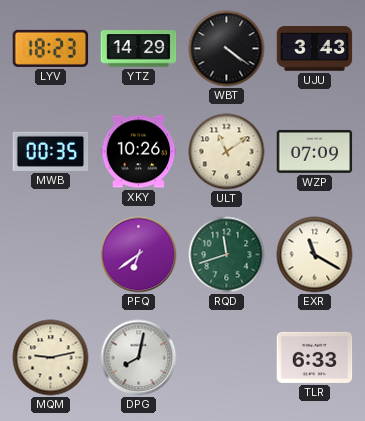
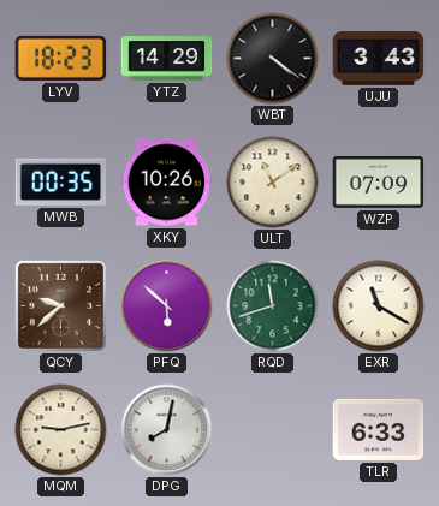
QCY: none -> 9:38
PFQ: 6:39 -> 5:52
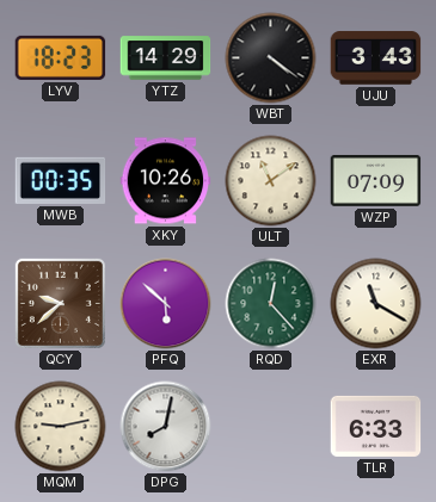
RQD: 11:42 -> 12:23
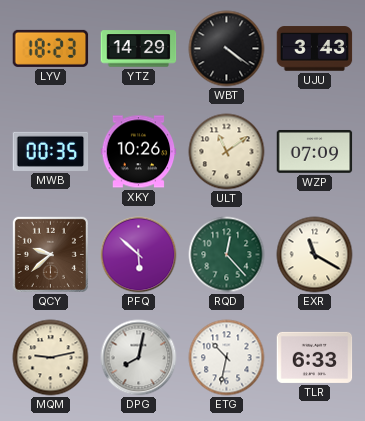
ETG: none -> 10:32
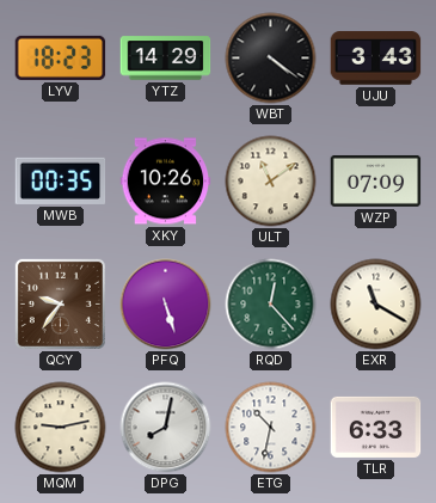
QCY: 9:38 -> 9:36
PFQ: 5:52 -> 5:27
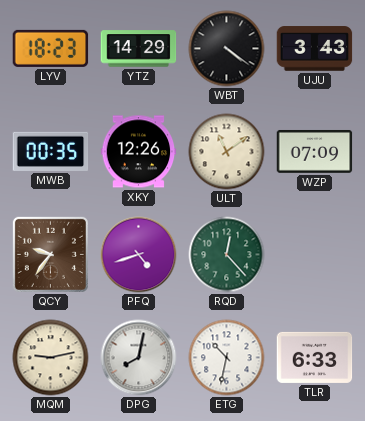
XKY: 10:26 -> 12:26
PFQ: 5:27 -> 4:42
EXR: 11:20 -> none
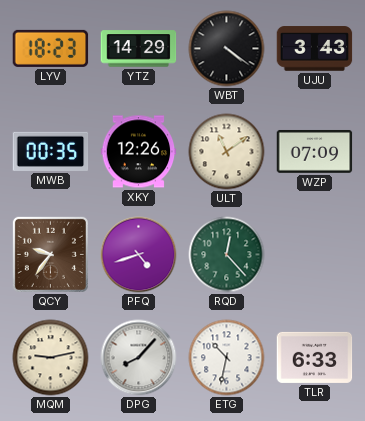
DPG: 8:02 -> 8:07
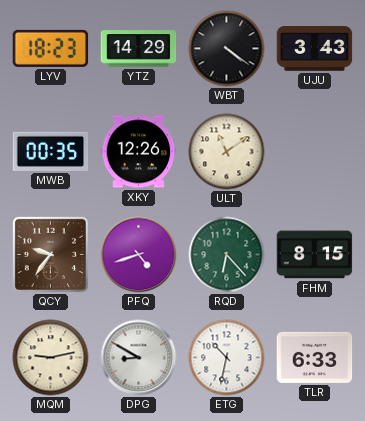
WZP: 07:09 -> none
RQD: 12:23 -> 6:23
FHM: none -> 8:15
DPG: 8:07 -> 8:50
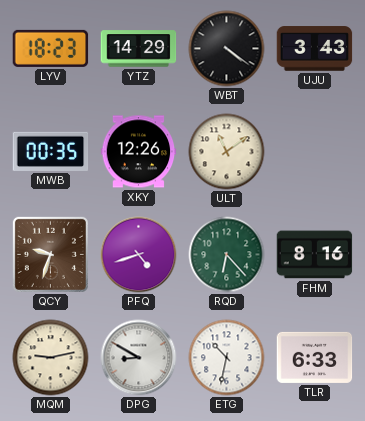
QCY: 9:36 -> 9:33
FHM: 8:15 -> 8:16
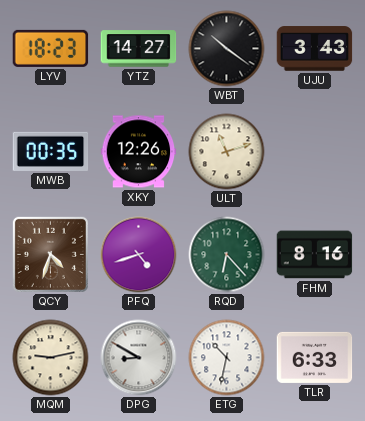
YTZ: 14:29 -> 14:27
WBT: 4:21 -> 10:21
ULT: 11:09 -> 11:12
QCY: 9:33 -> 4:33
